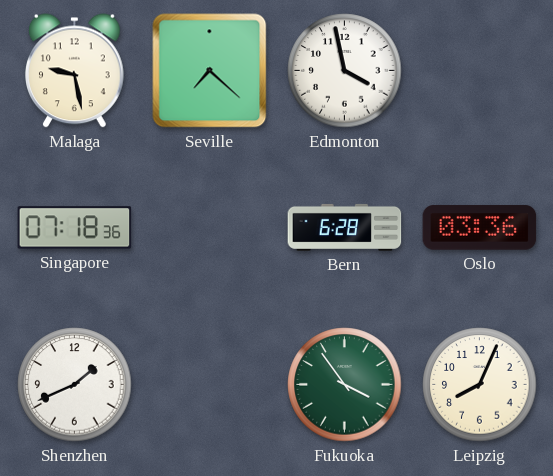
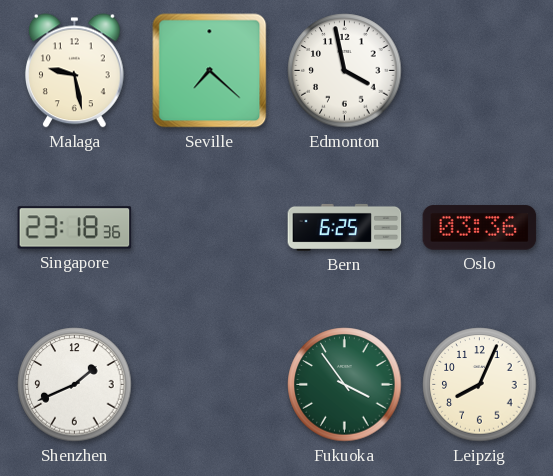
Singapore: 07:18 -> 23:18
Bern: 6:28 -> 6:25
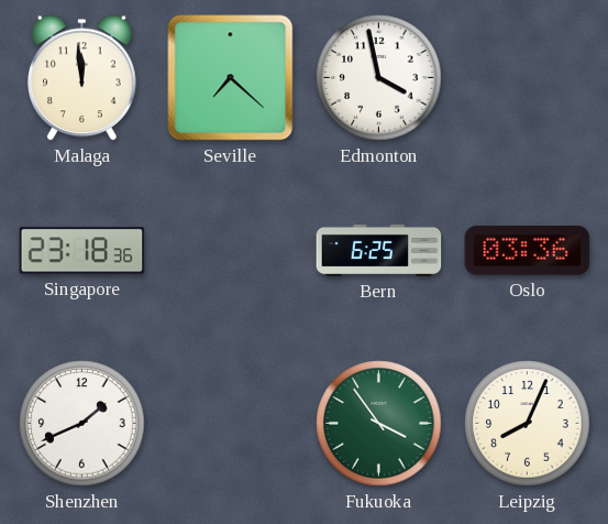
Malaga: 9:28 -> 11:59
